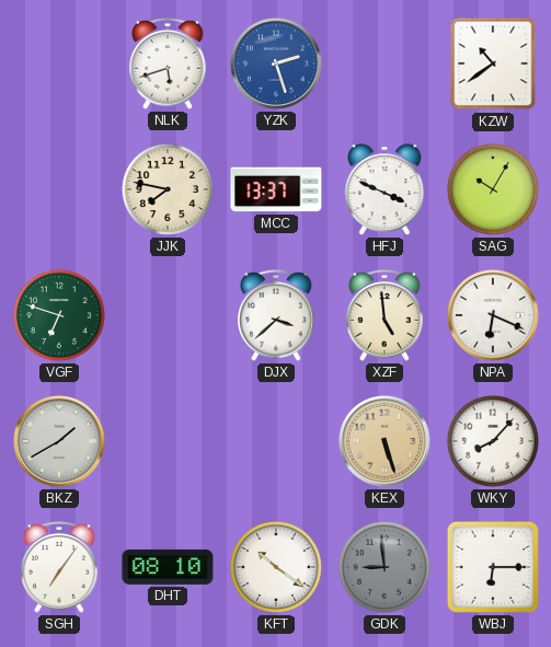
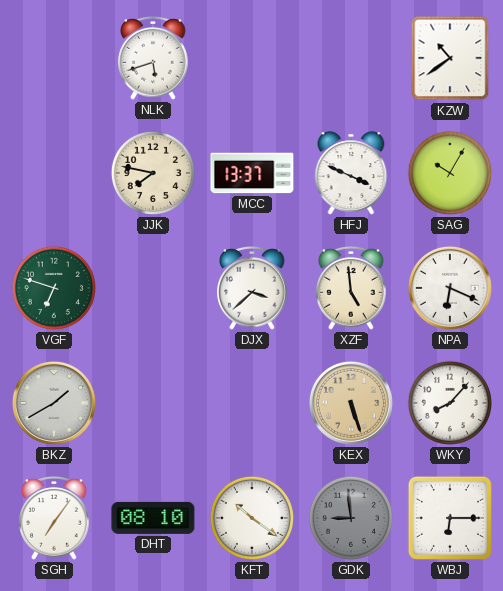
YZK: 2:27 -> none
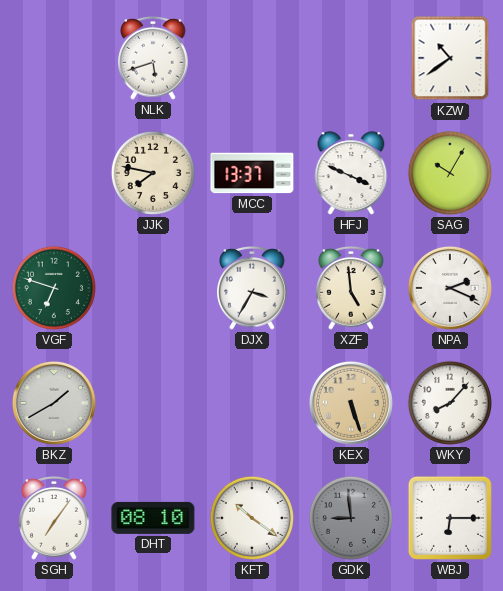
DJX: 3:38 -> 3:35
NPA: 6:19 -> 2:19
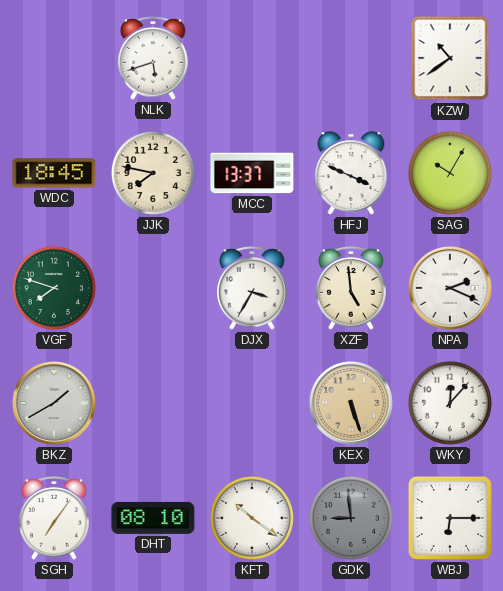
WDC: none -> 18:45
VGF: 6:48 -> 7:48
WKY: 8:07 -> 12:07
